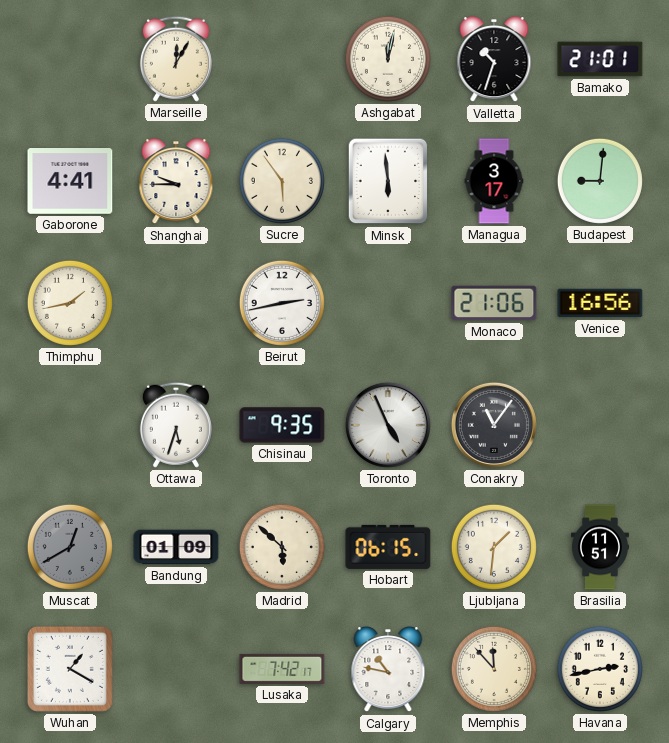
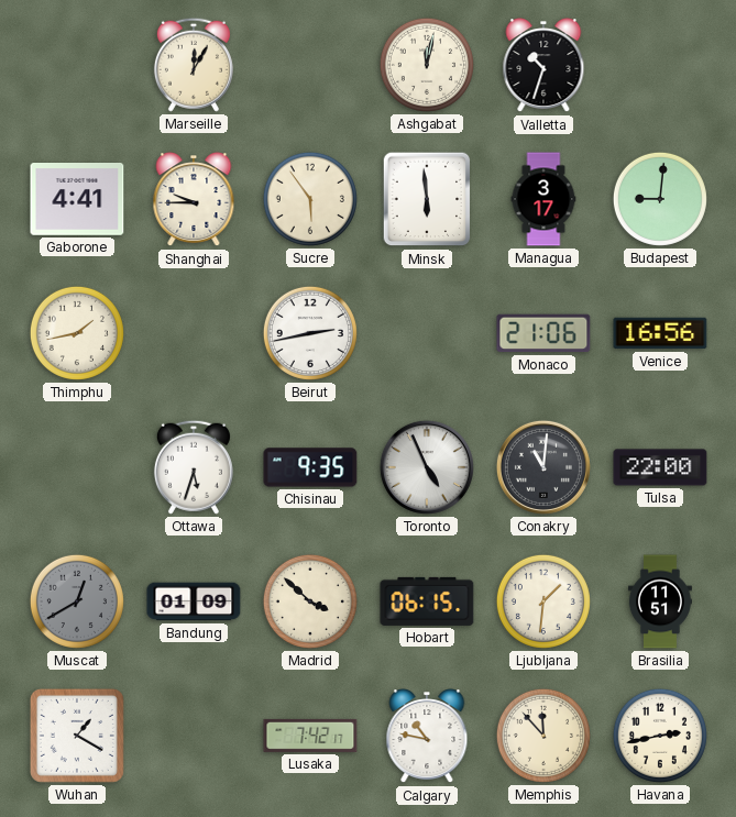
Bamako: 21:01 -> none
Conakry: 11:06 -> 11:01
Tulsa: none -> 22:00
Madrid: 5:52 -> 3:52
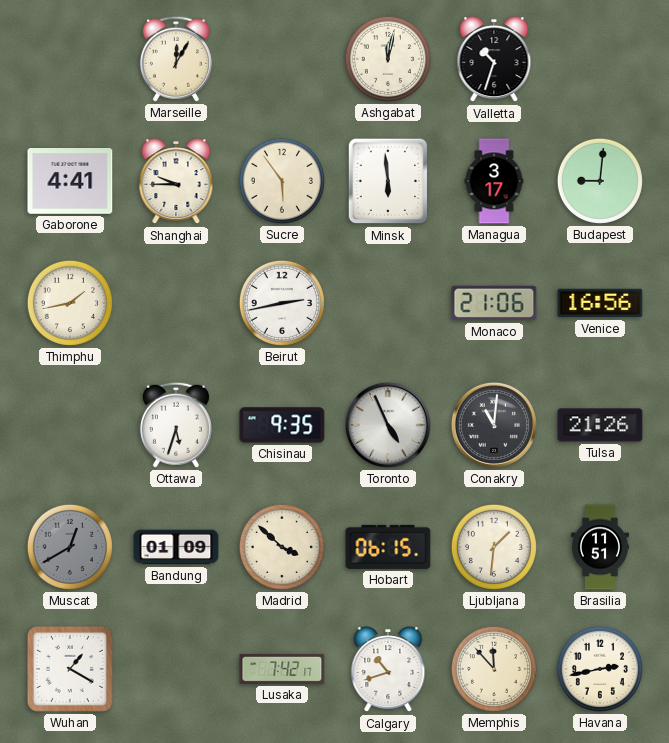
Tulsa: 22:00 -> 21:26
Calgary: 10:47 -> 10:42
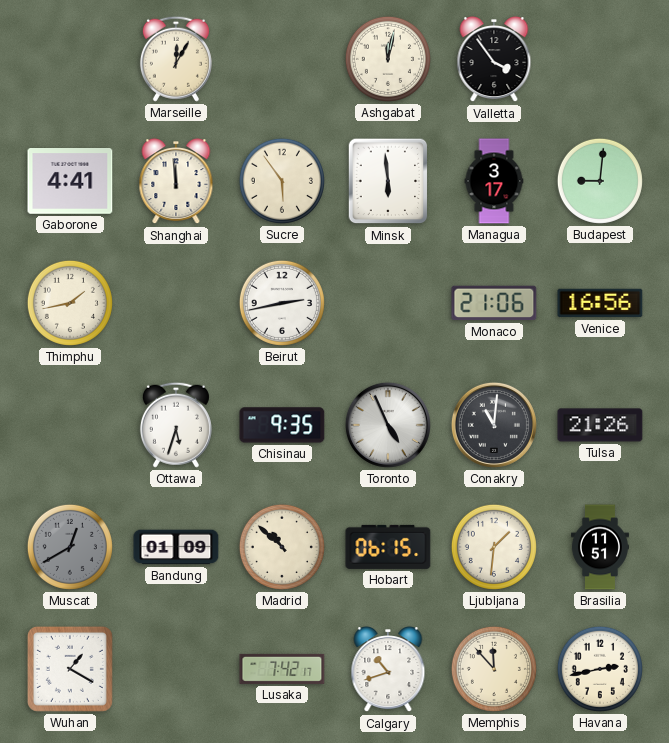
Valletta: 10:33 -> 3:54
Shanghai: 9:45 -> 11:59
Madrid: 3:52 -> 10:52
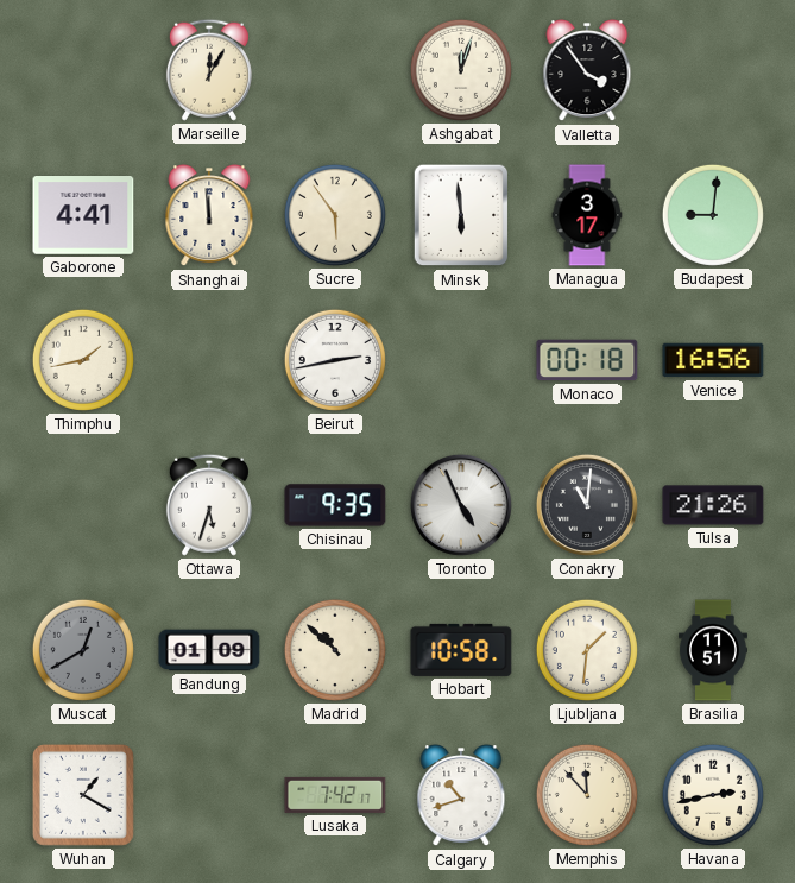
Ashgabat: 12:02 -> 12:03
Monaco: 21:06 -> 00:18
Hobart: 06:15 -> 10:58
